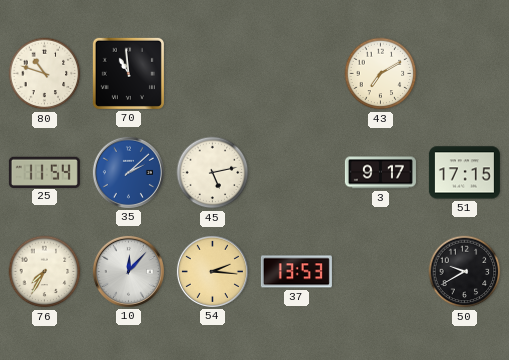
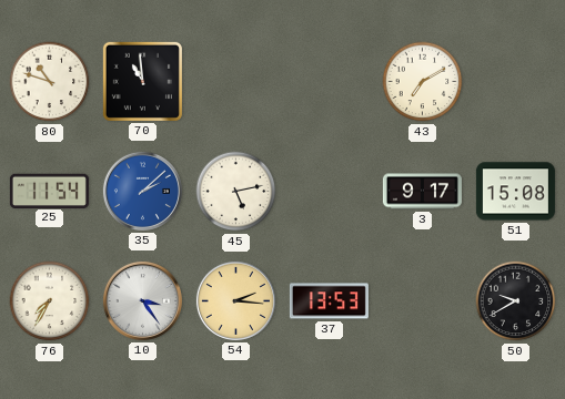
51: 17:15 -> 15:08
10: 12:07 -> 3:24
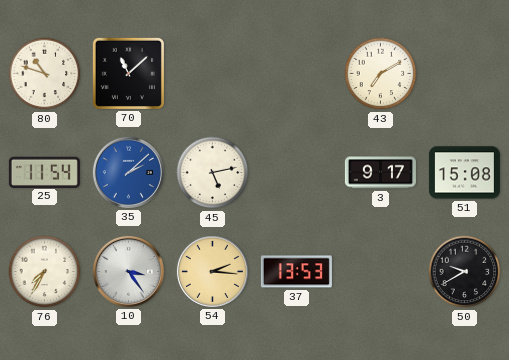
70: 10:59 -> 11:08
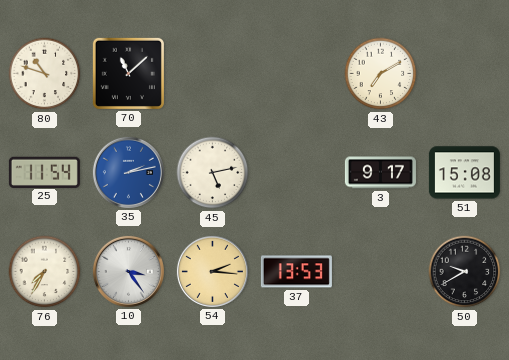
35: 2:08 -> 2:13
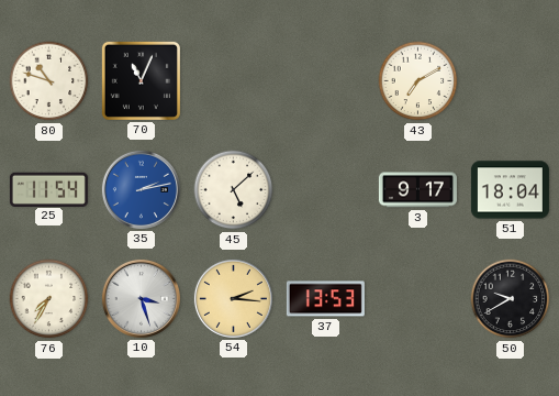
70: 11:08 -> 11:04
45: 5:13 -> 5:08
51: 15:08 -> 18:04
10: 3:24 -> 3:27
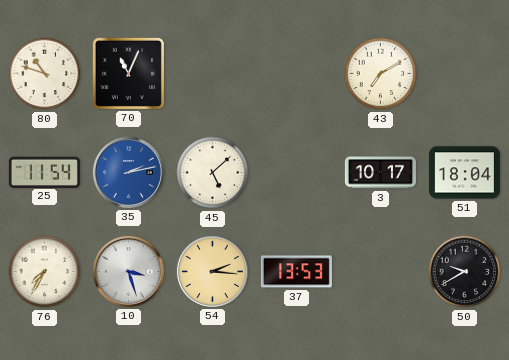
3: 9:17 -> 10:17
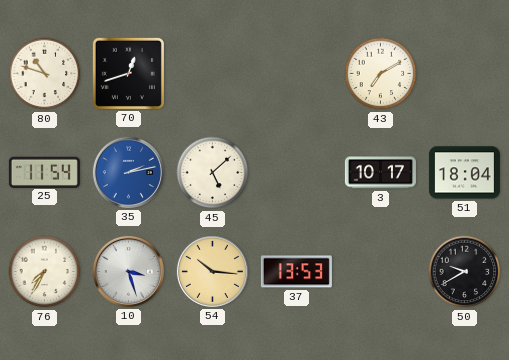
70: 11:04 -> 12:42
54: 2:16 -> 10:16
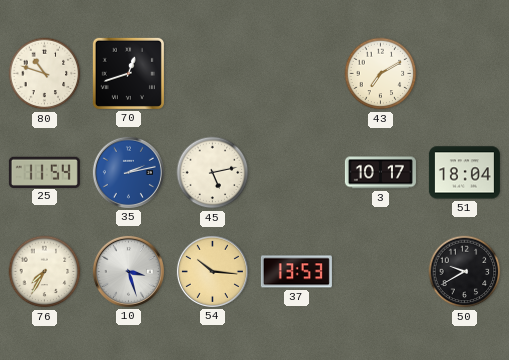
45: 5:08 -> 5:13
